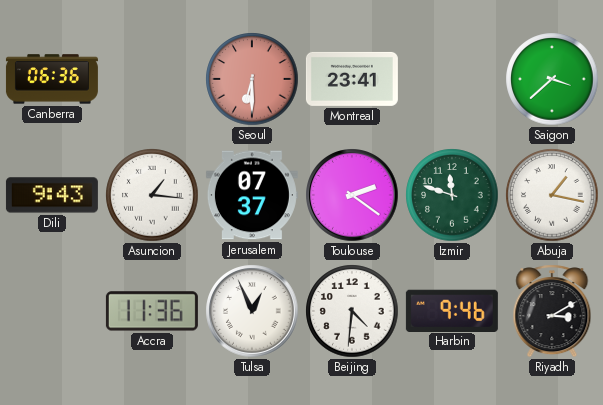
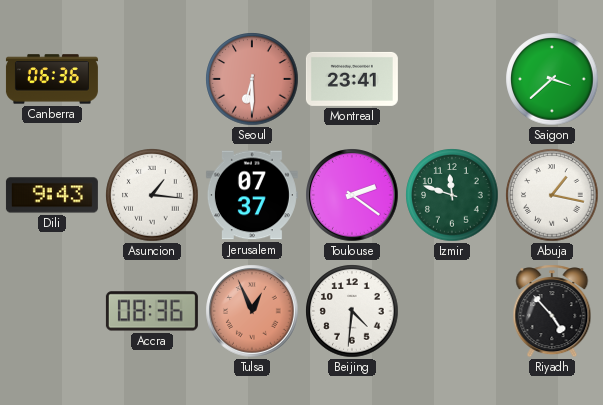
Accra: 11:36 -> 08:36
Tulsa dial: white -> salmon
Harbin: 9:46 -> none
Riyadh: 3:10 -> 4:53
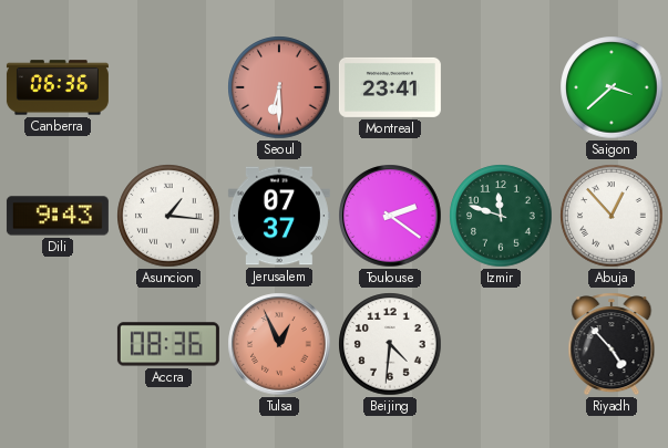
Abuja: 1:17 -> 12:53
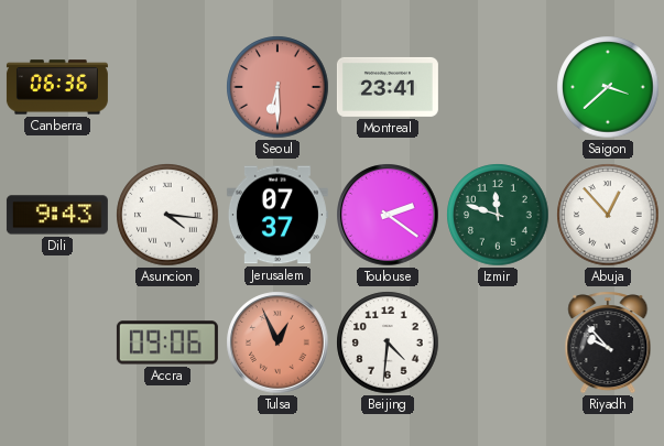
Asuncion: 1:16 -> 4:16
Accra: 08:36 -> 09:06
Riyadh: 4:53 -> 9:53
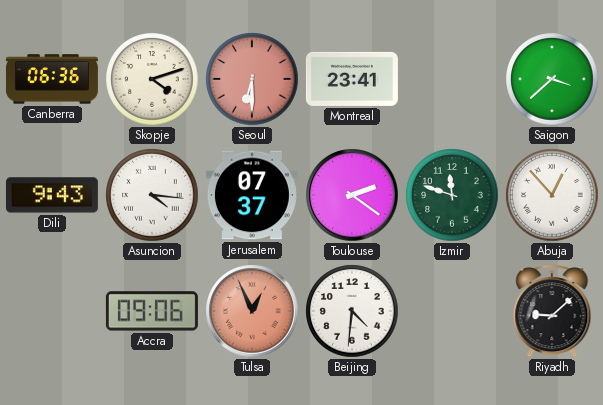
Skopje: none -> 4:12
Riyadh: 9:53 -> 9:08
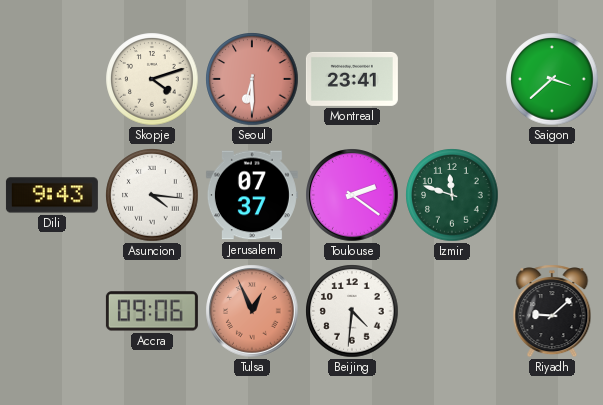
Canberra: 06:36 -> none
Abuja: 12:53 -> none
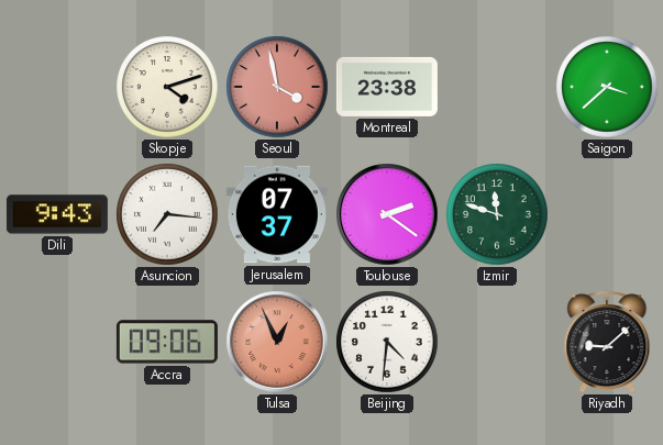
Seoul: 6:30 -> 3:58
Montreal: 23:41 -> 23:38
Asuncion: 4:16 -> 7:16
